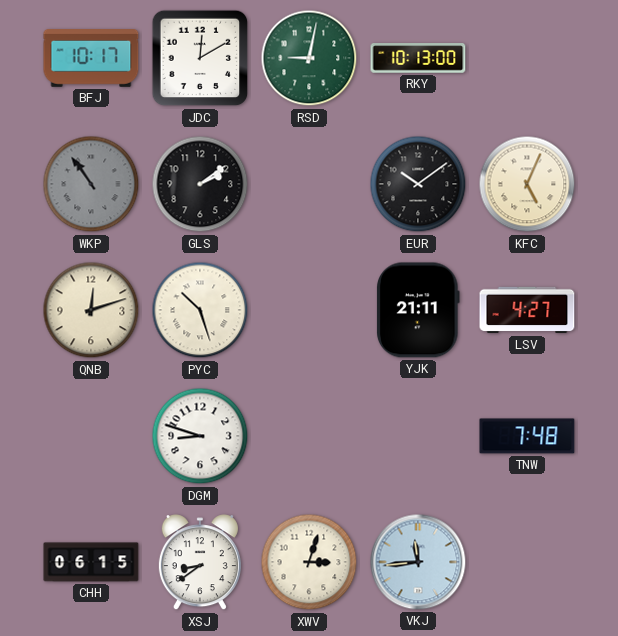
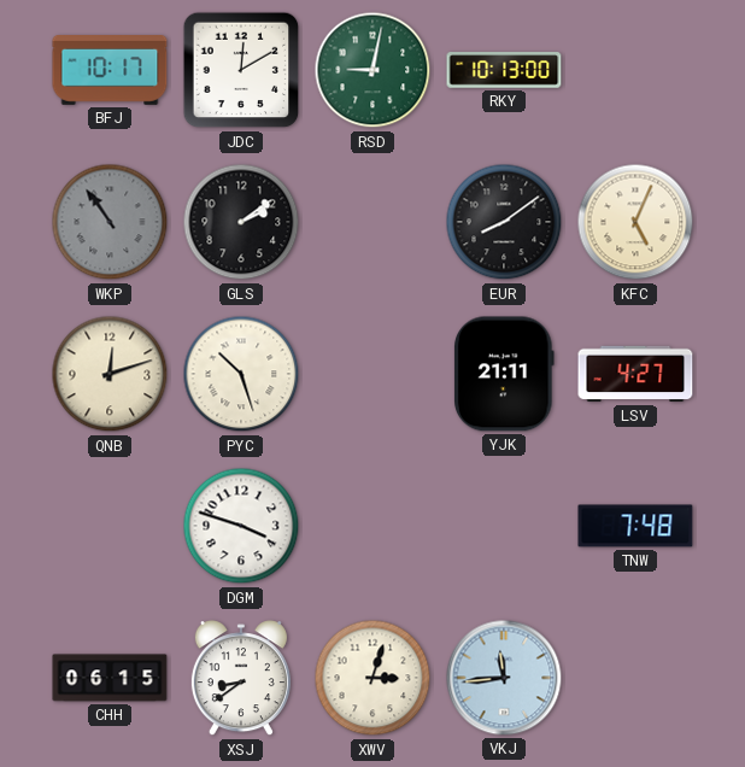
EUR: 10:09 -> 8:09
DGM: 8:48 -> 3:48
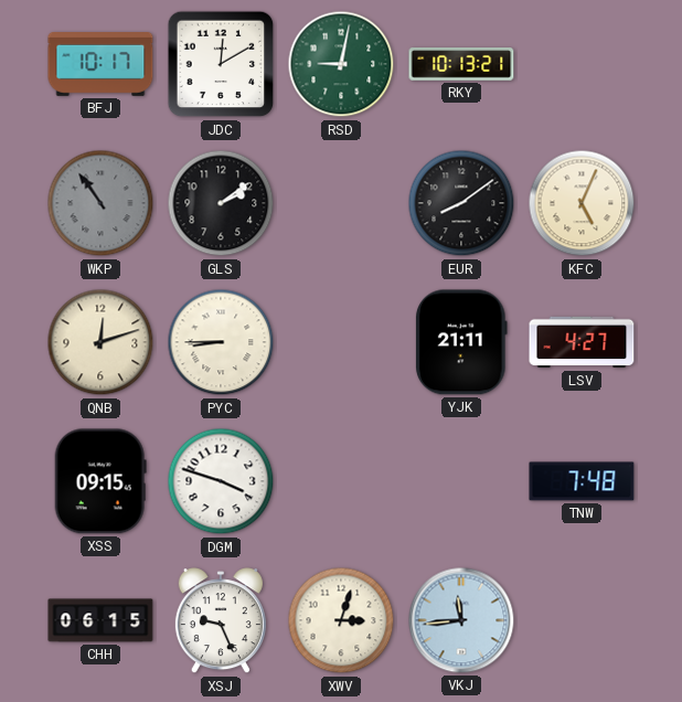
RKY: 10:13:00 -> 10:13:21
PYC: 10:27 -> 8:45
XSS: none -> 09:15
XSJ: 8:39 -> 9:26
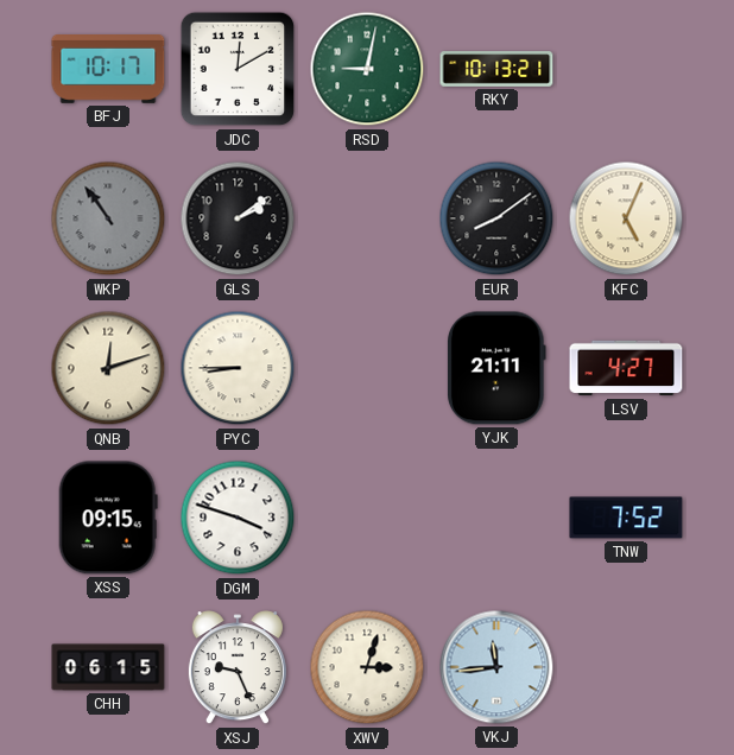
TNW: 7:48 -> 7:52
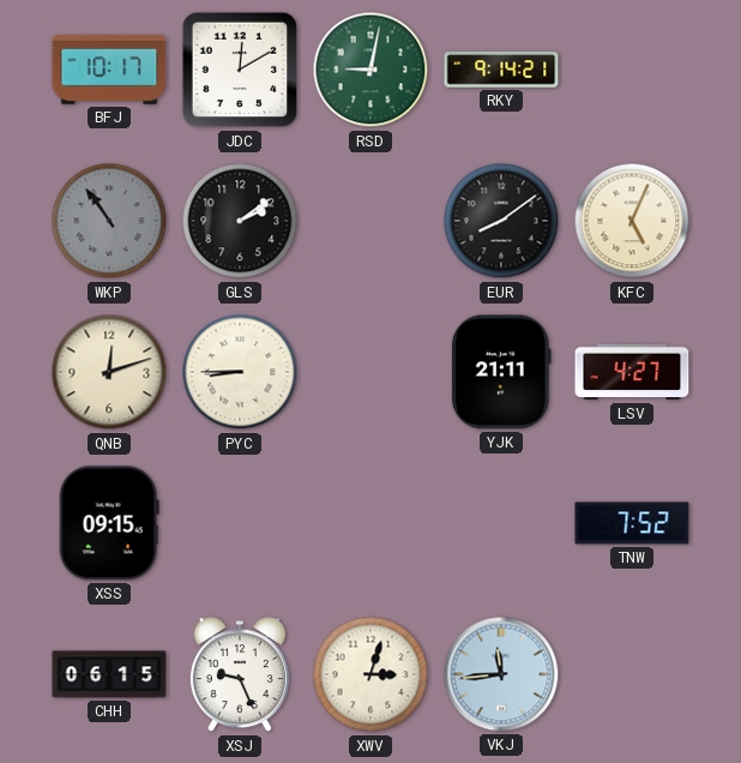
RKY: 10:13 -> 9:14
DGM: 3:48 -> none
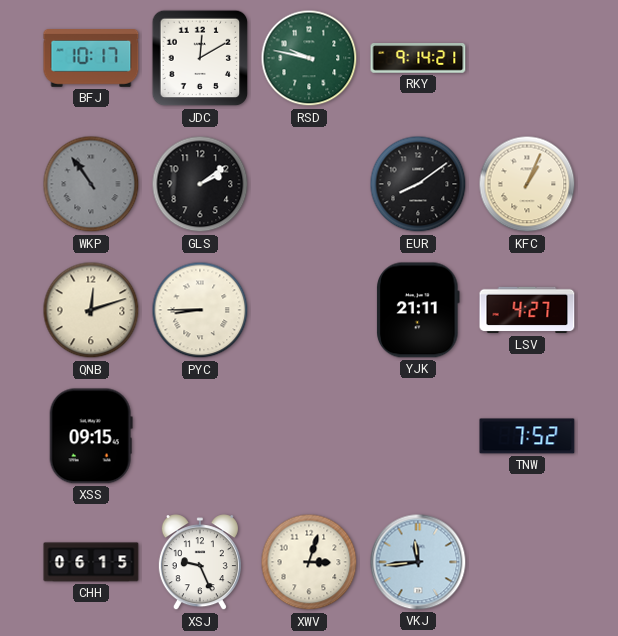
RSD: 9:02 -> 9:47
KFC: 5:04 -> 1:04
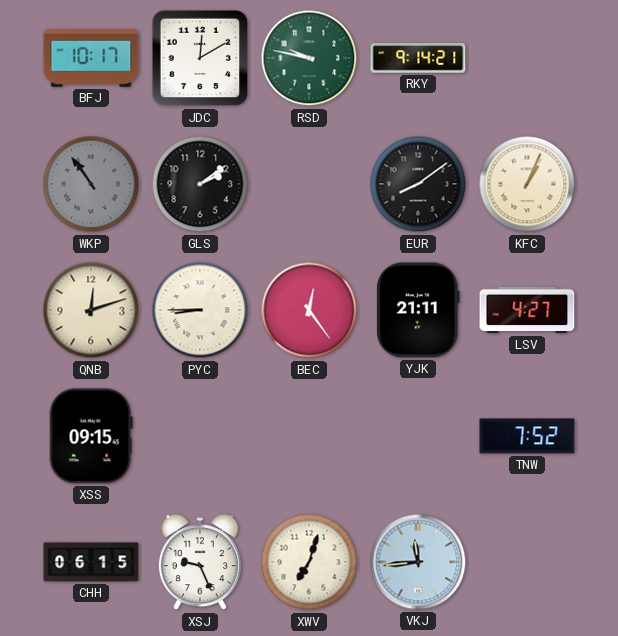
BEC: none -> 12:24
XWV: 3:03 -> 7:03
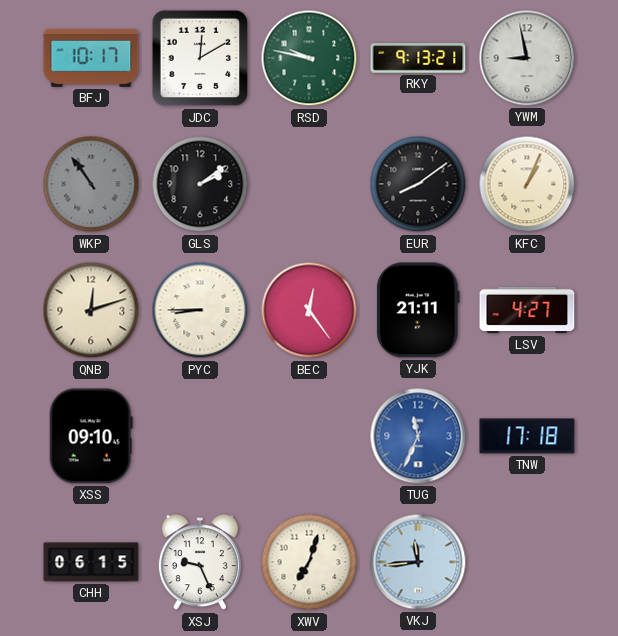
RKY: 9:14 -> 9:13
YWM: none -> 8:58
XSS: 09:15 -> 09:10
TUG: none -> 11:34
TNW: 7:52 -> 17:18
